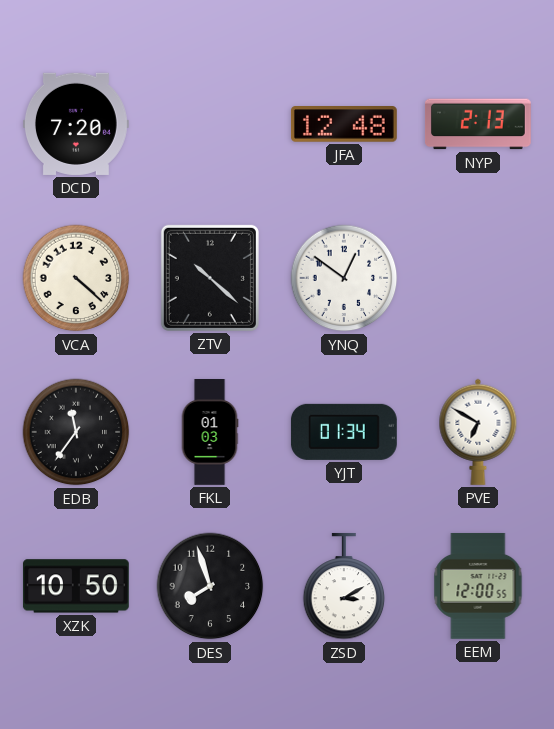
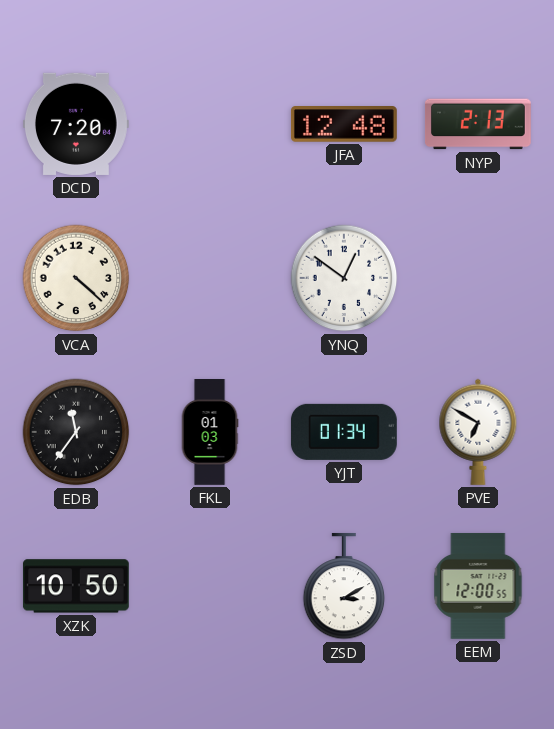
ZTV: 10:22 -> none
DES: 7:57 -> none
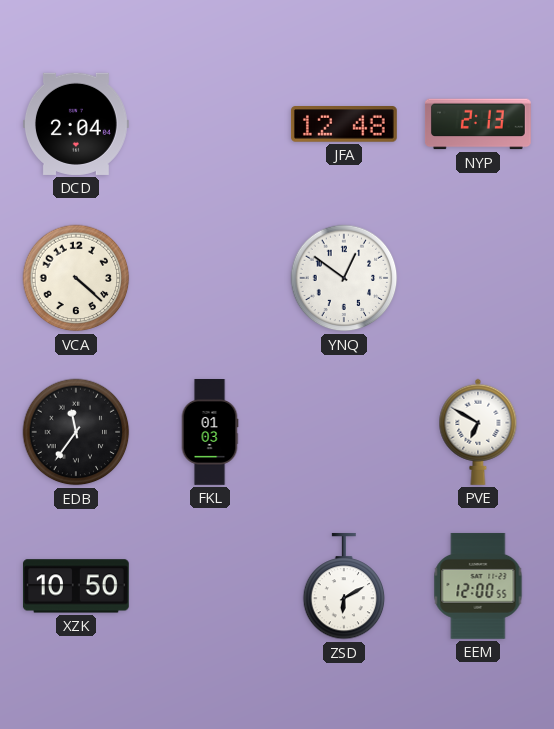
DCD: 7:20 -> 2:04
YJT: 01:34 -> none
ZSD: 3:10 -> 6:10
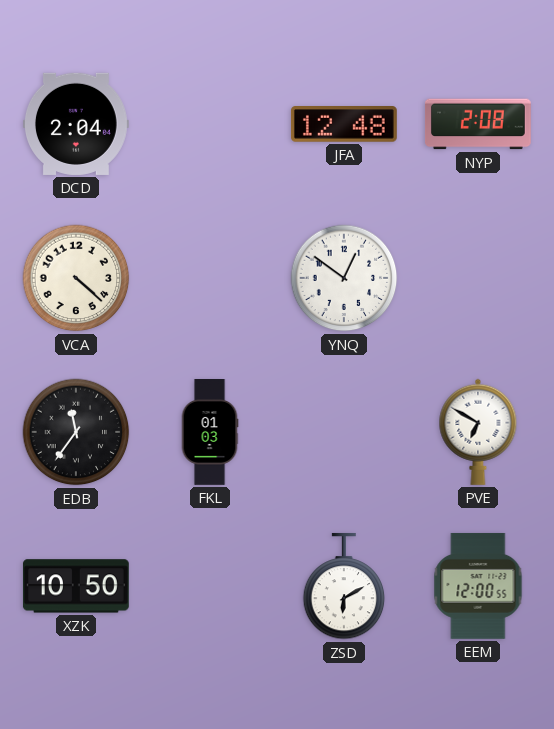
NYP: 2:13 -> 2:08
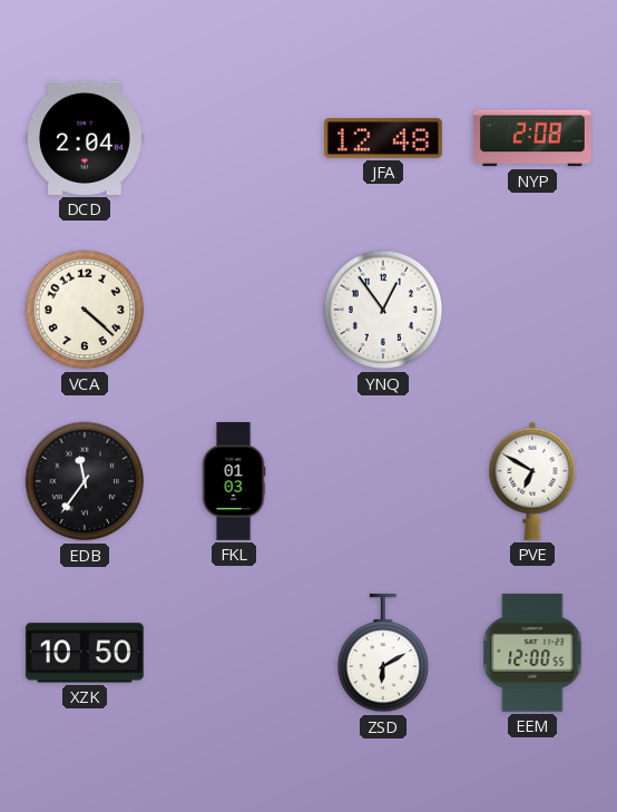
YNQ: 12:51 -> 12:54
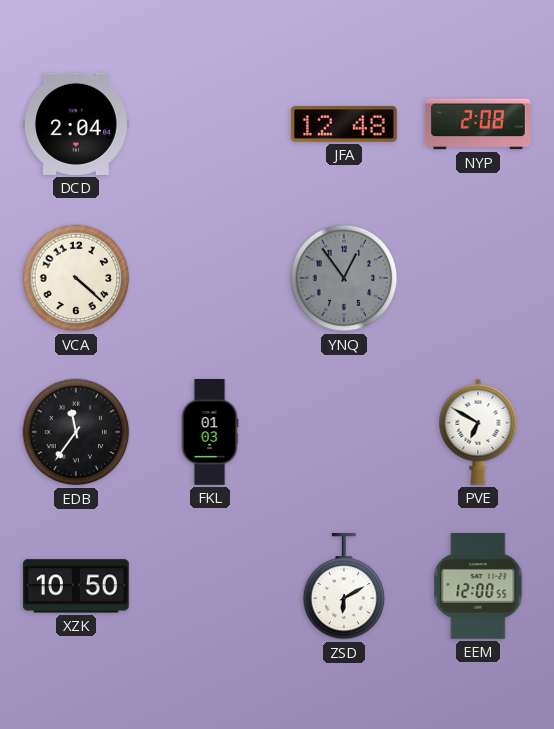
YNQ dial: white -> grey
